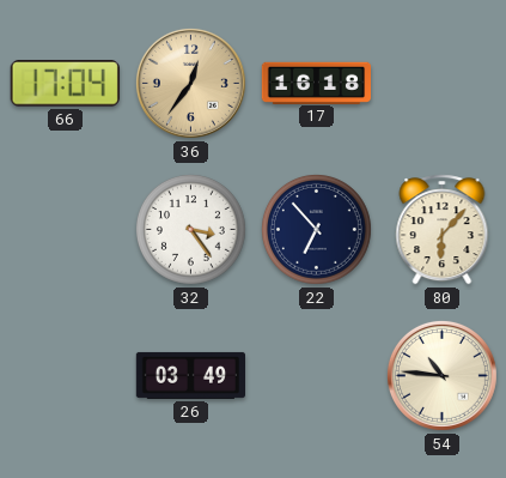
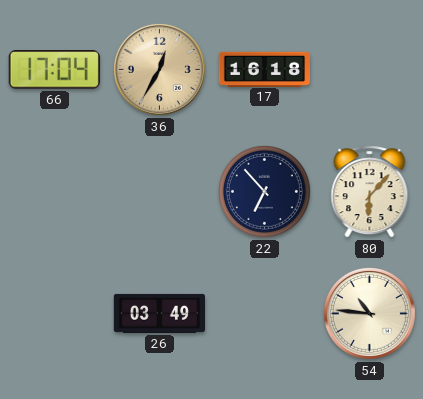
36: 12:36 -> 12:35
32: 3:24 -> none
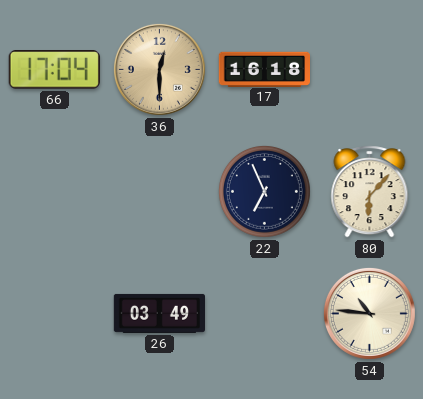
36: 12:35 -> 12:30
22: 6:53 -> 6:56
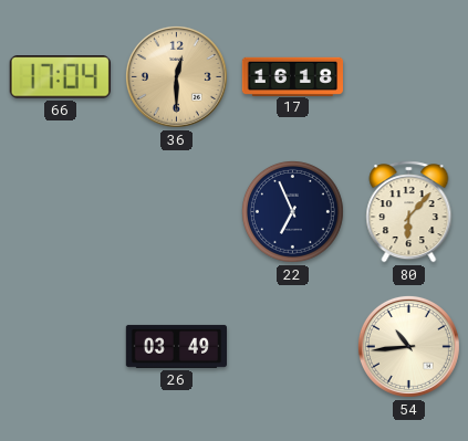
54: 10:46 -> 10:44
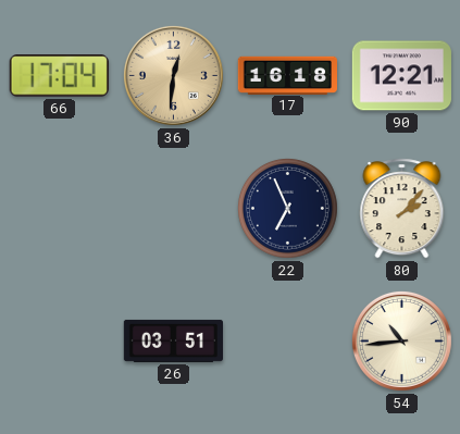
36: 12:30 -> 12:31
90: none -> 12:21
80: 6:07 -> 2:07
26: 03:49 -> 03:51
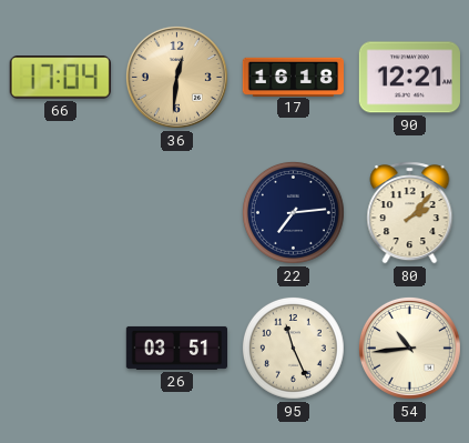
22: 6:56 -> 7:14
95: none -> 11:26
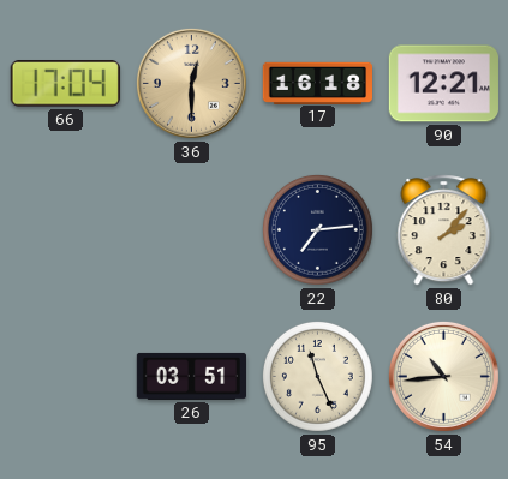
36: 12:31 -> 12:30
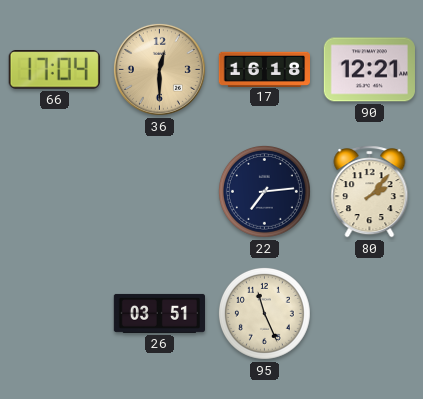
54: 10:44 -> none
